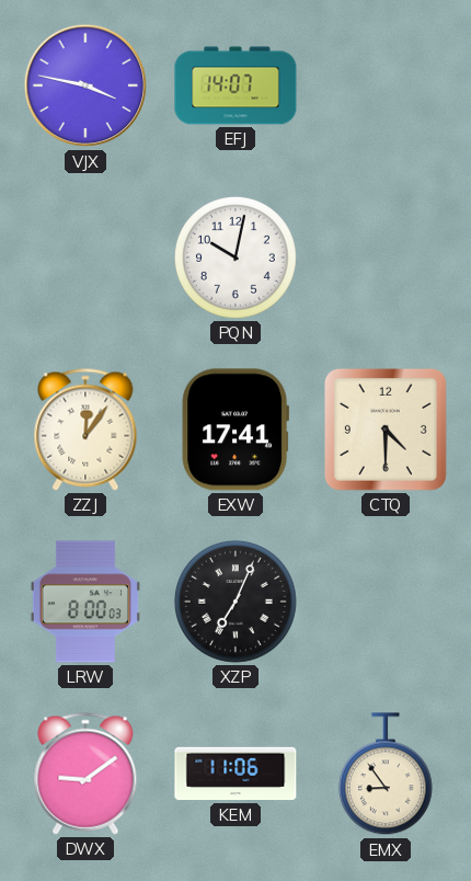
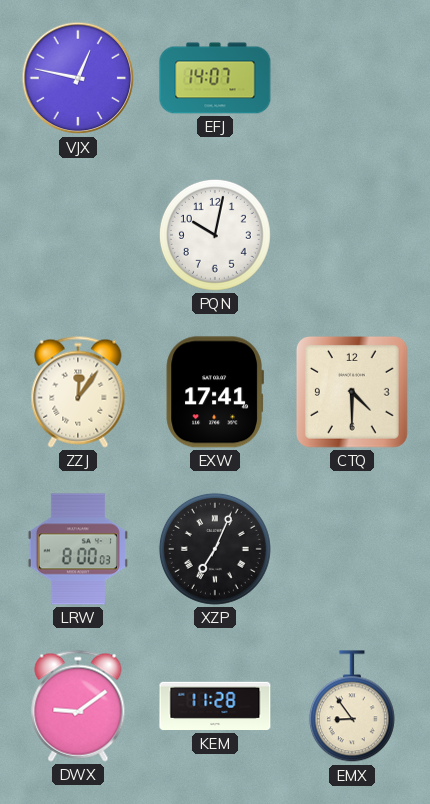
VJX: 3:47 -> 12:47
KEM: 11:06 -> 11:28
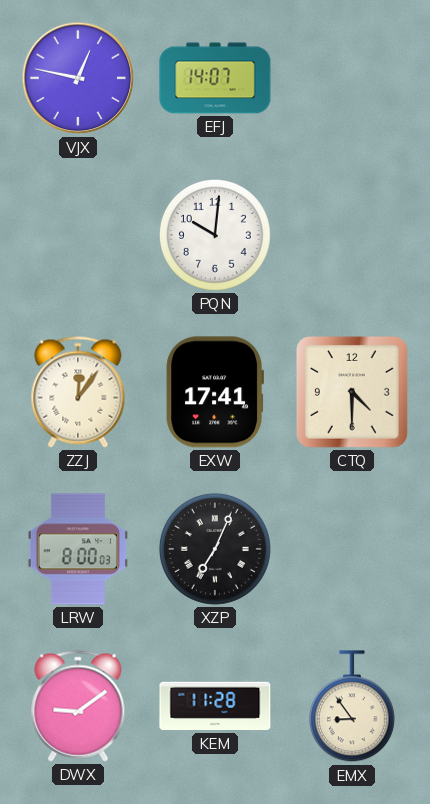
PQN: 10:02 -> 10:01
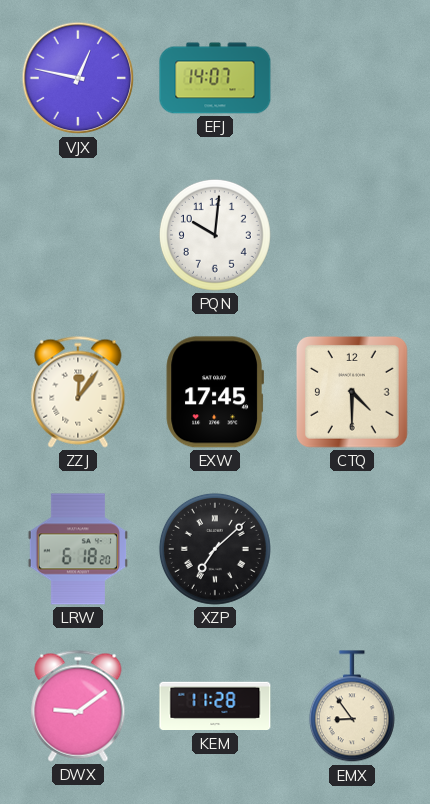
EXW: 17:41 -> 17:45
LRW: 8:00 -> 6:18
XZP: 7:04 -> 7:08
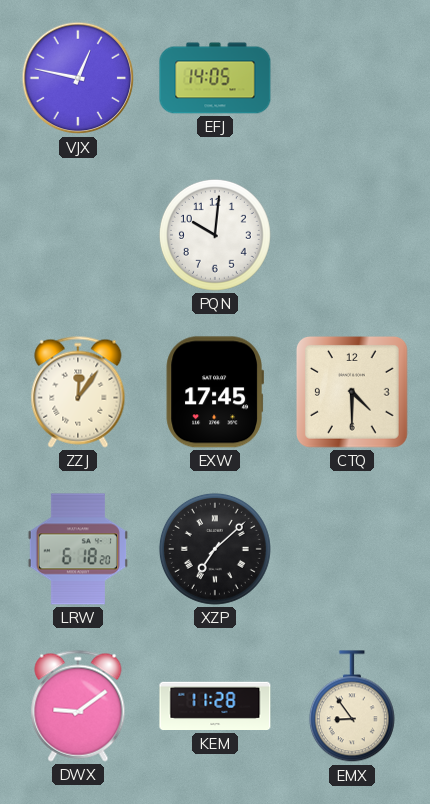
EFJ: 14:07 -> 14:05
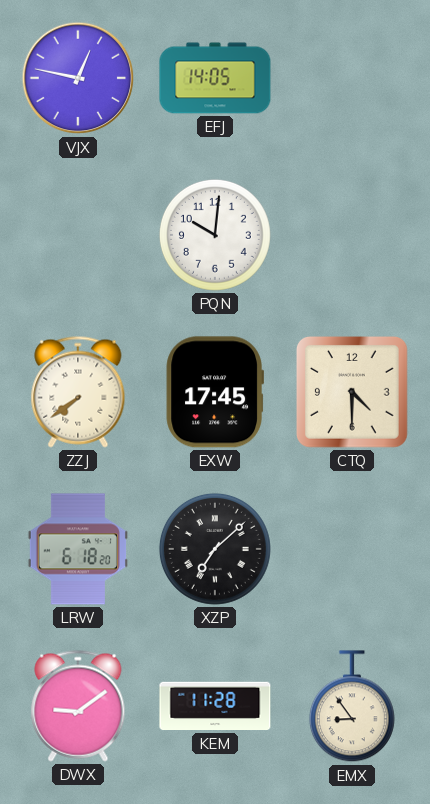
ZZJ: 12:06 -> 7:39
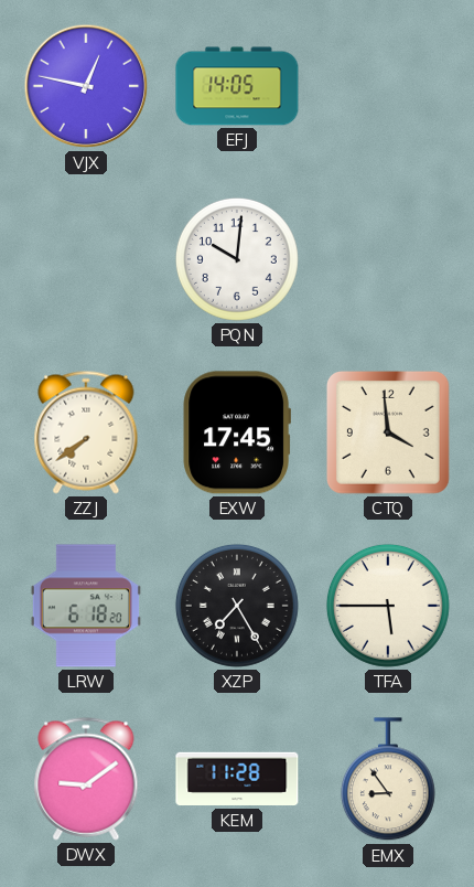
CTQ: 4:30 -> 3:59
XZP: 7:08 -> 7:25
TFA: none -> 5:45
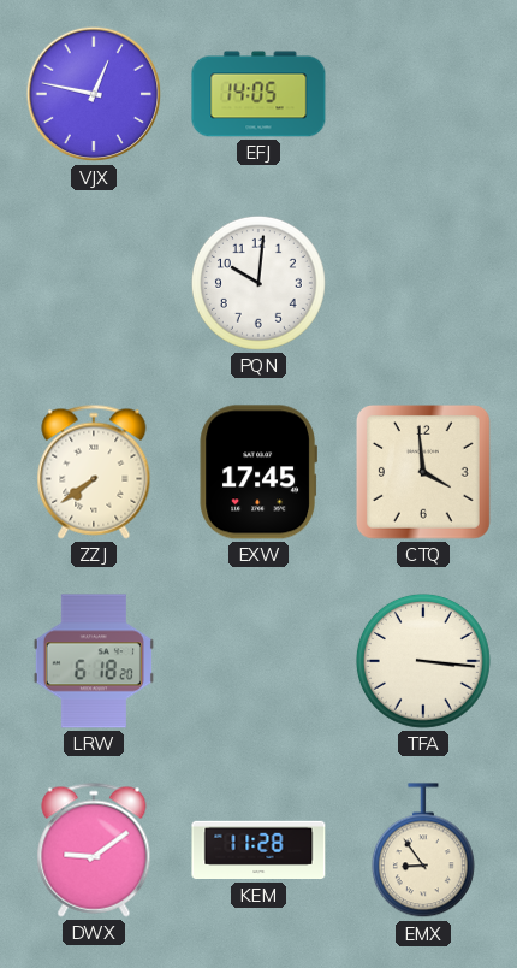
XZP: 7:25 -> none
TFA: 5:45 -> 3:16
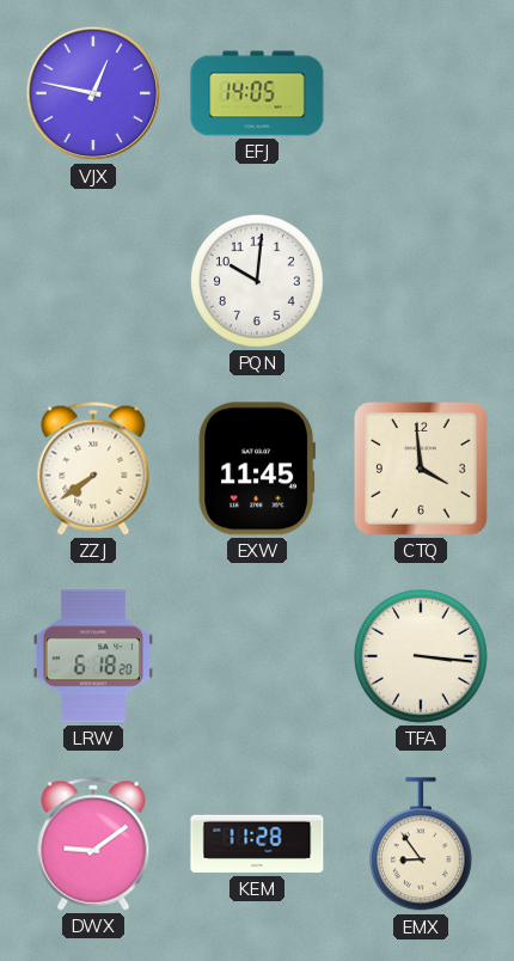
EXW: 17:45 -> 11:45
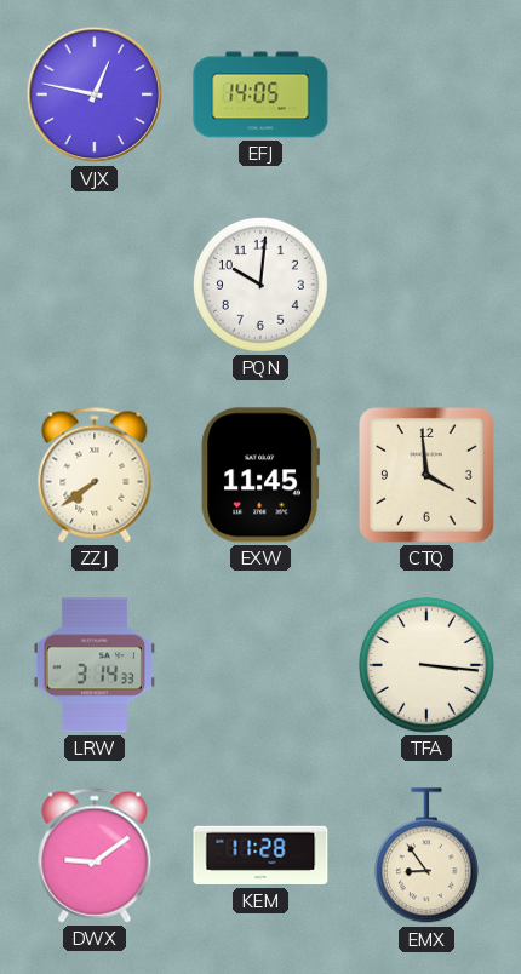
LRW: 6:18 -> 3:14
